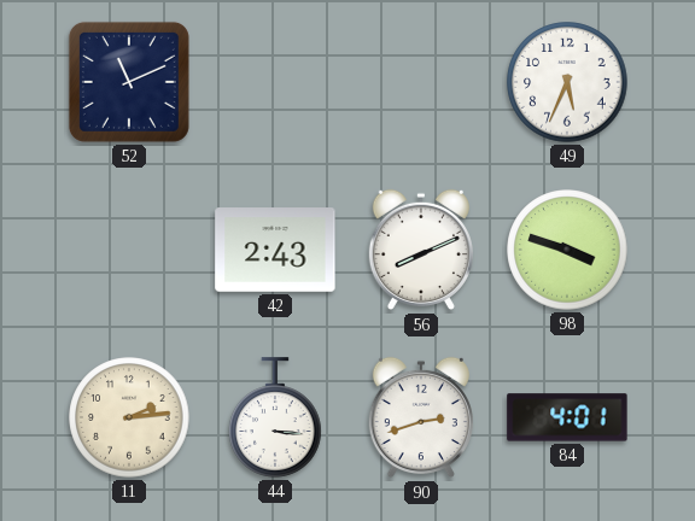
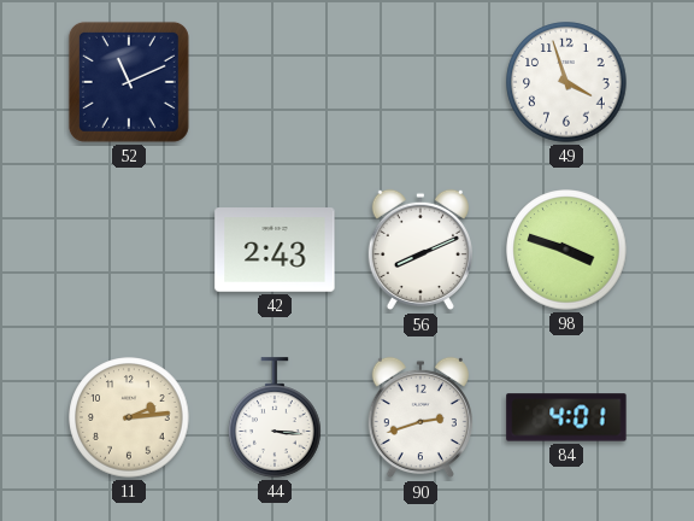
49: 5:34 -> 3:57
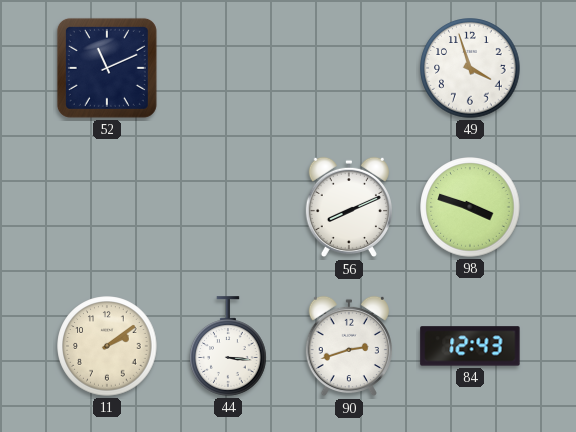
42: 2:43 -> none
11: 2:14 -> 2:09
84: 4:01 -> 12:43
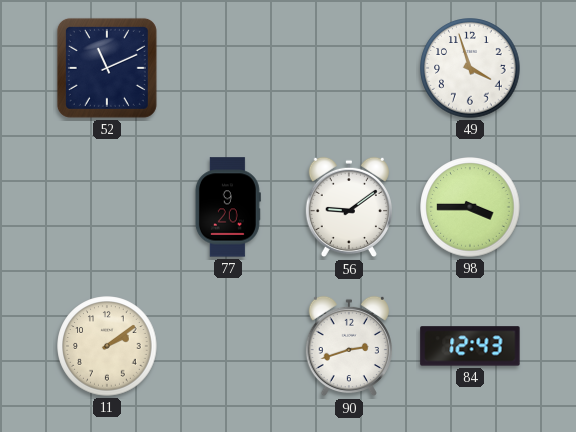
77: none -> 9:20
56: 8:11 -> 9:09
98: 3:48 -> 3:45
44: 3:16 -> none
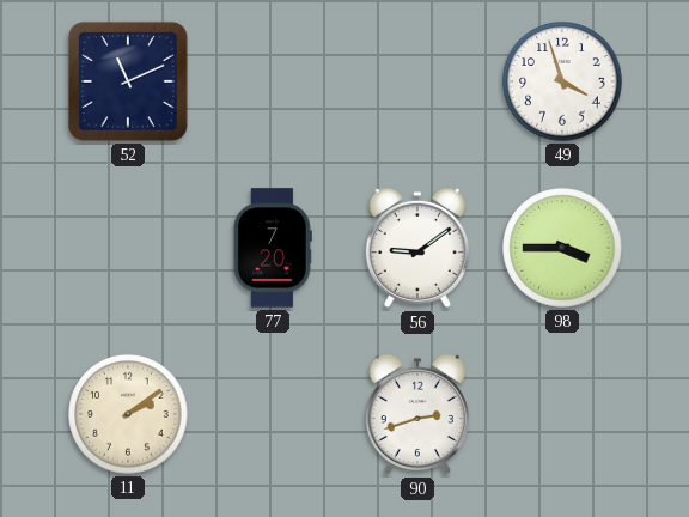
77: 9:20 -> 7:20
84: 12:43 -> none
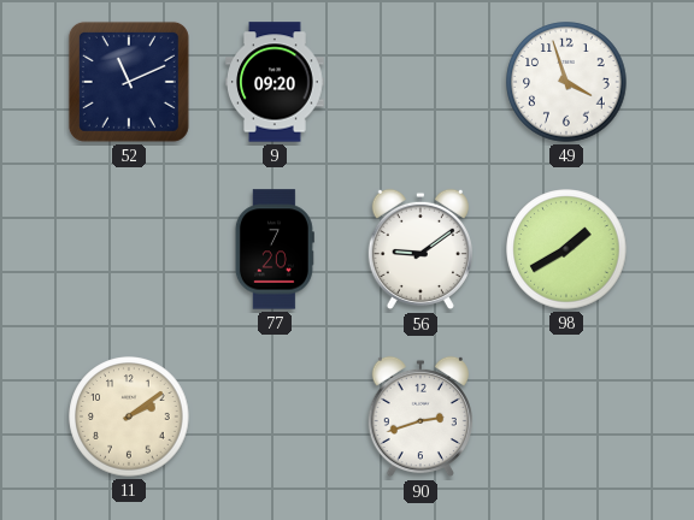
9: none -> 09:20
98: 3:45 -> 1:40
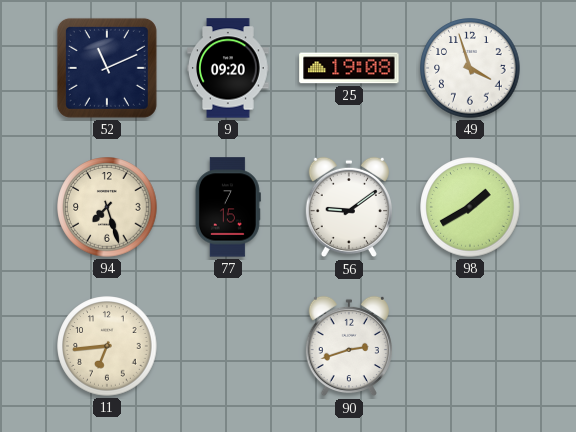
25: none -> 19:08
94: none -> 7:27
77: 7:20 -> 7:15
11: 2:09 -> 6:44
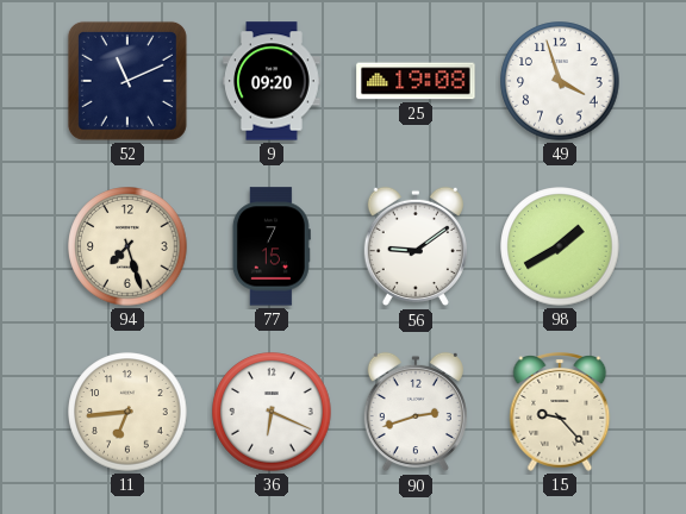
36: none -> 6:19
15: none -> 9:23
